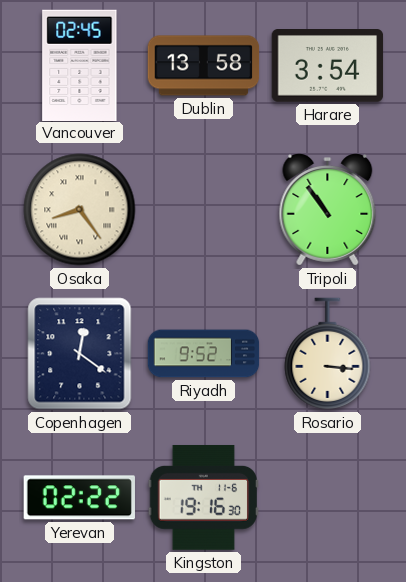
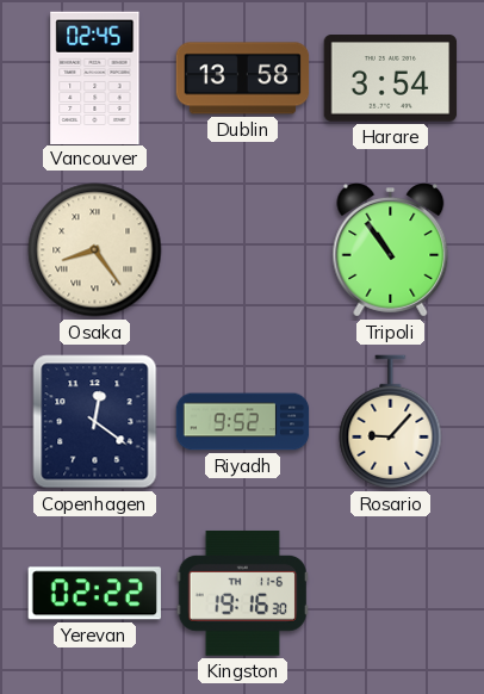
Rosario: 3:16 -> 9:07
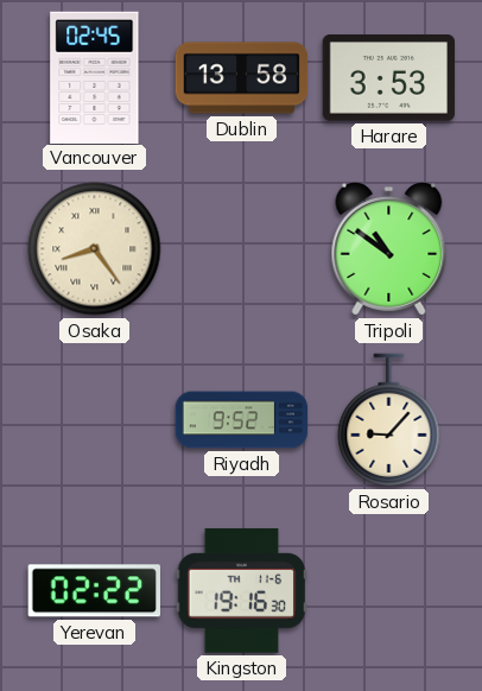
Harare: 3:54 -> 3:53
Tripoli: 10:54 -> 10:51
Copenhagen: 12:21 -> none
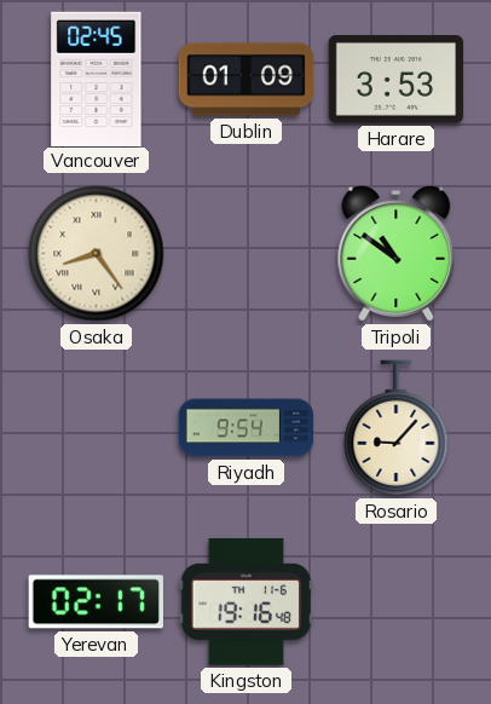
Dublin: 13:58 -> 01:09
Riyadh: 9:52 -> 9:54
Yerevan: 02:22 -> 02:17
Kingston: 19:16:30 -> 19:16:48
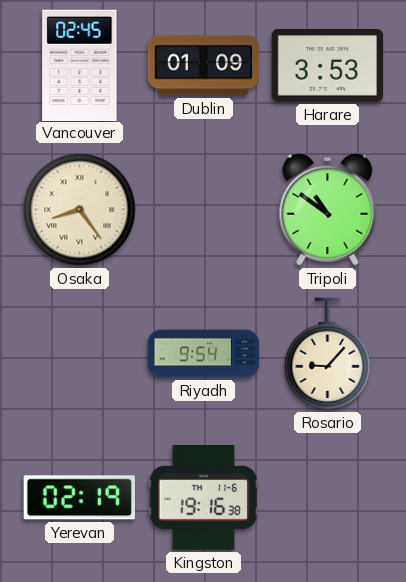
Yerevan: 02:17 -> 02:19
Kingston: 19:16:48 -> 19:16:38
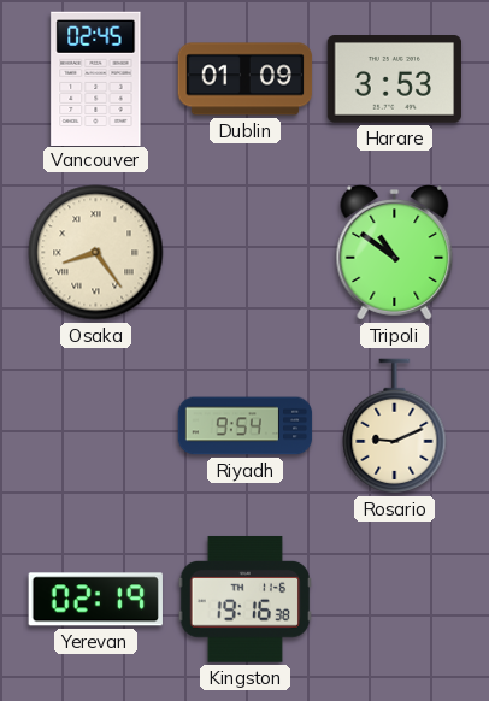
Rosario: 9:07 -> 9:11
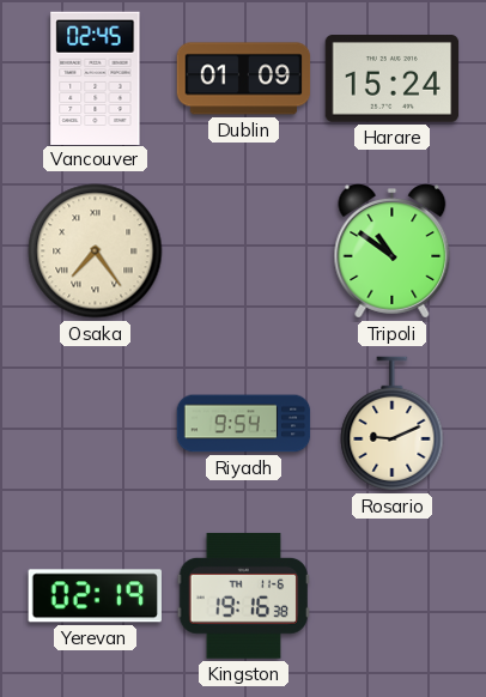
Harare: 3:53 -> 15:24
Osaka: 8:24 -> 7:24
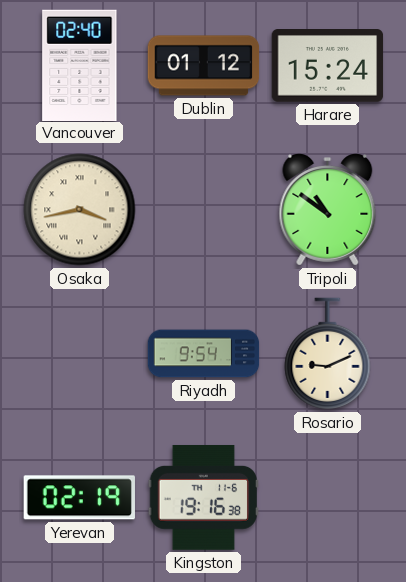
Vancouver: 02:45 -> 02:40
Dublin: 01:09 -> 01:12
Osaka: 7:24 -> 3:43
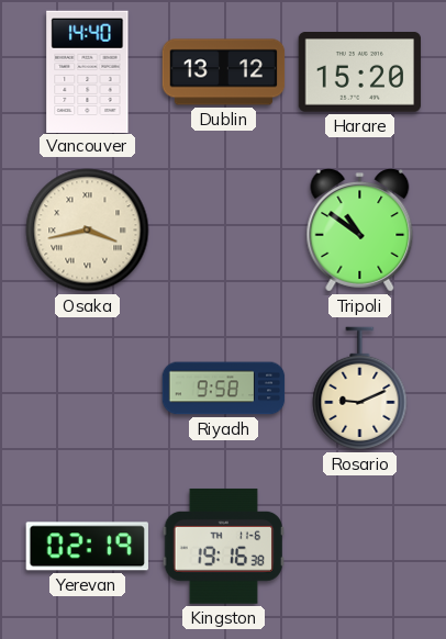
Vancouver: 02:40 -> 14:40
Dublin: 01:12 -> 13:12
Harare: 15:24 -> 15:20
Riyadh: 9:54 -> 9:58
